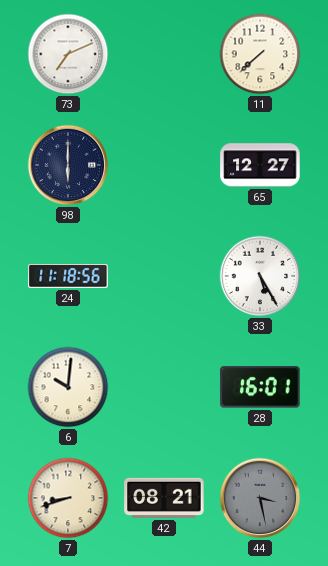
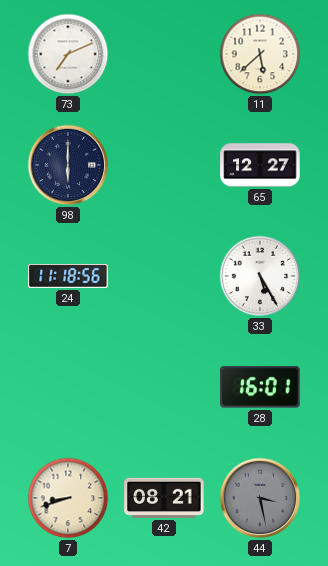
11: 7:38 -> 5:38
6: 10:01 -> none
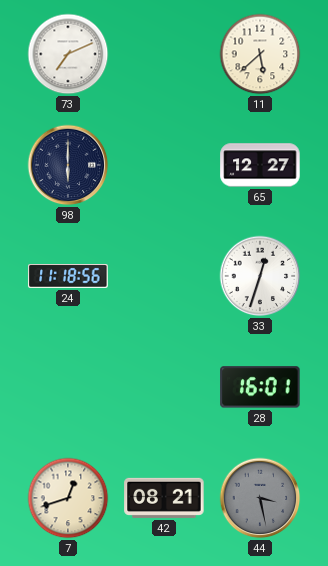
33: 5:25 -> 12:33
7: 8:42 -> 12:42
